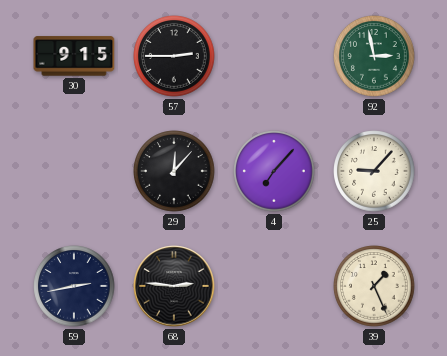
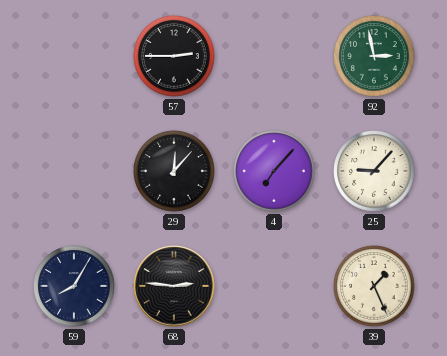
30: 9:15 -> none
59: 2:43 -> 8:05
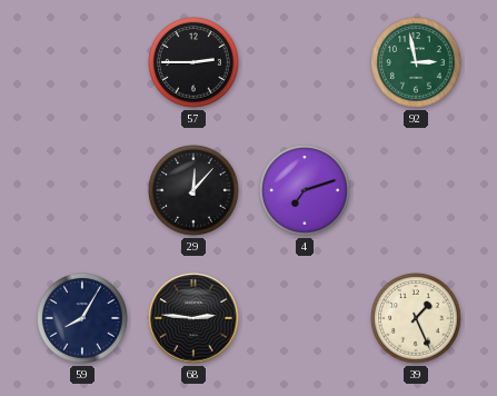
4: 7:07 -> 7:12
25: 9:07 -> none
